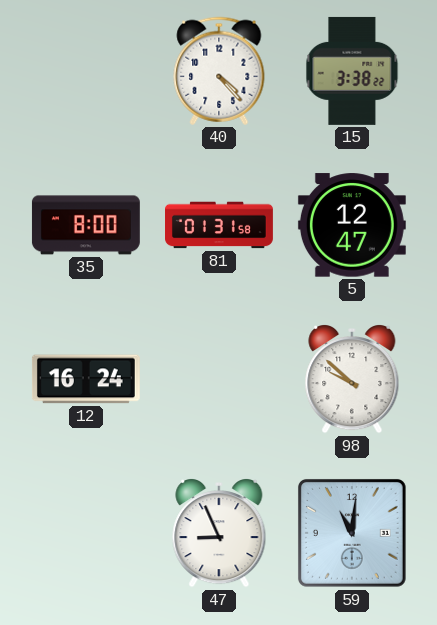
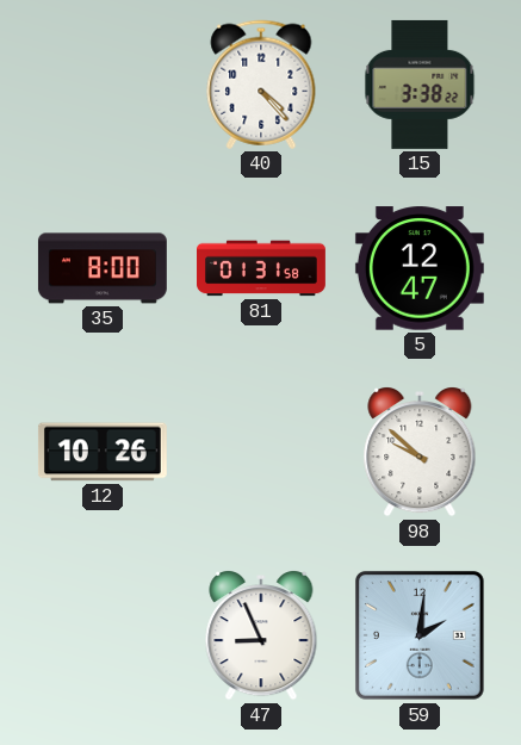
12: 16:24 -> 10:26
59: 11:01 -> 2:01
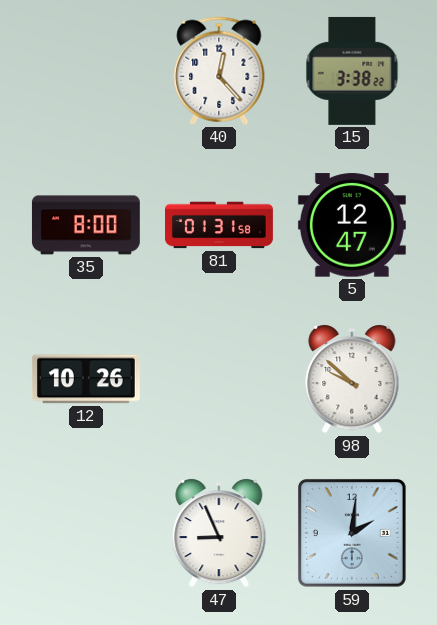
40: 4:23 -> 12:23
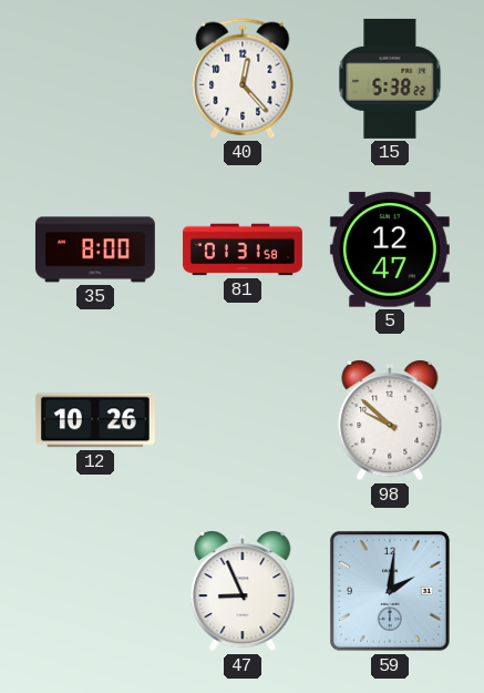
15: 3:38 -> 5:38
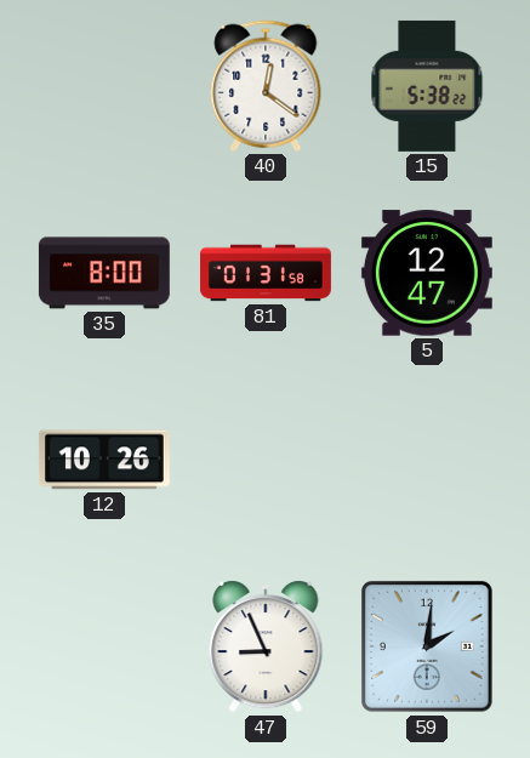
40: 12:23 -> 12:21
98: 9:52 -> none
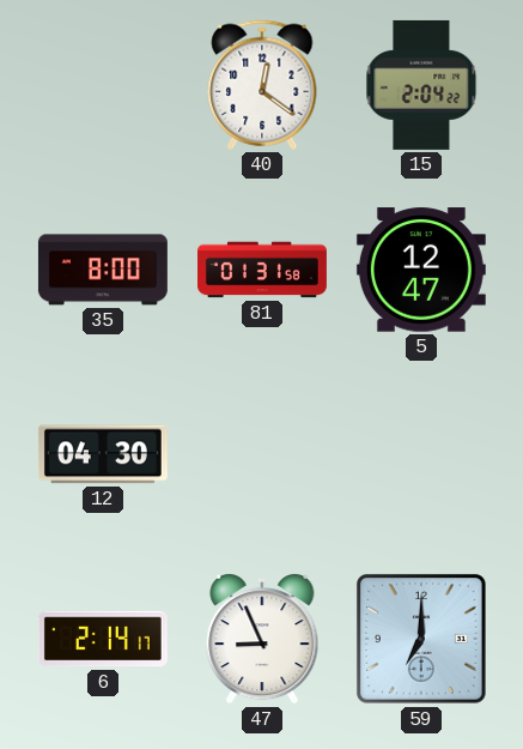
15: 5:38 -> 2:04
12: 10:26 -> 04:30
6: none -> 2:14
59: 2:01 -> 7:00
